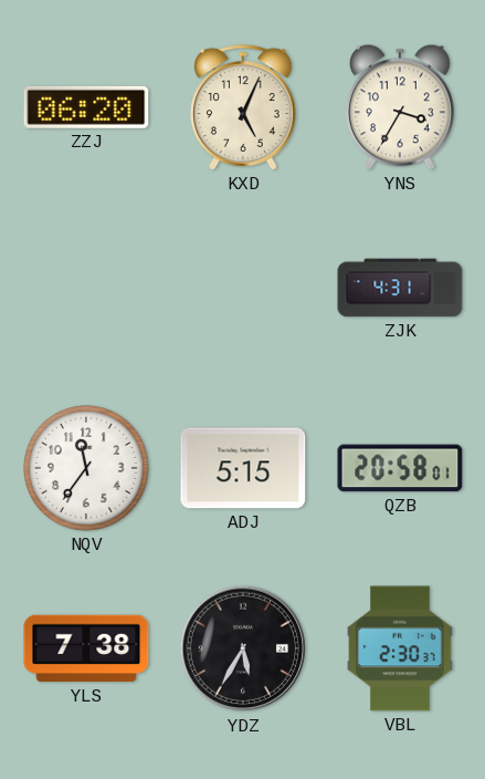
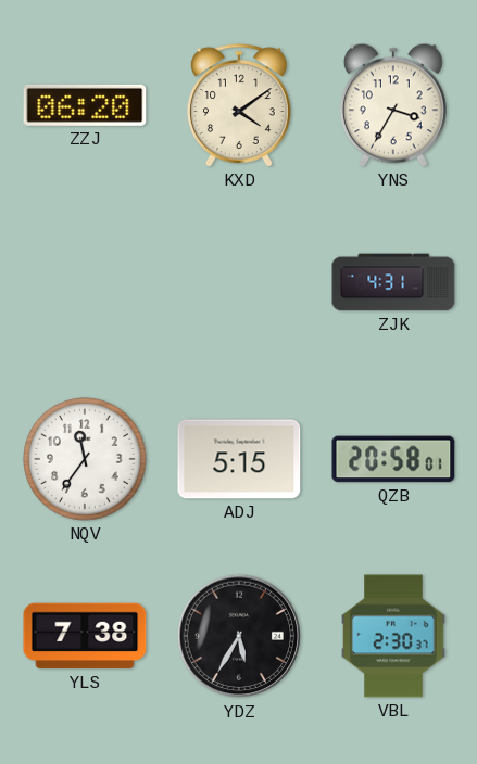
KXD: 5:04 -> 4:09
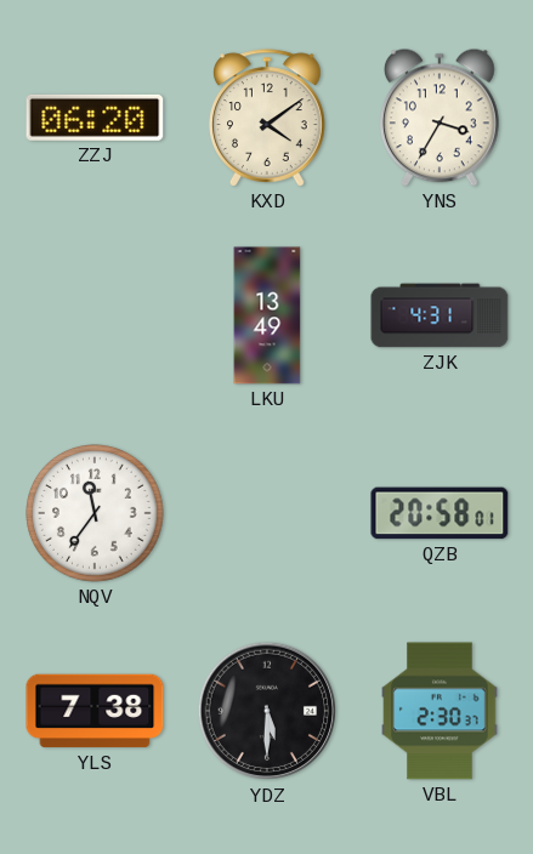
LKU: none -> 13:49
ADJ: 5:15 -> none
YDZ: 5:35 -> 5:30
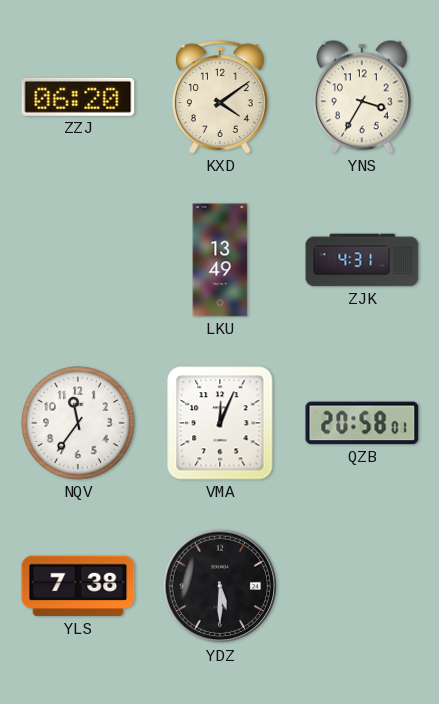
VMA: none -> 12:04
VBL: 2:30 -> none
